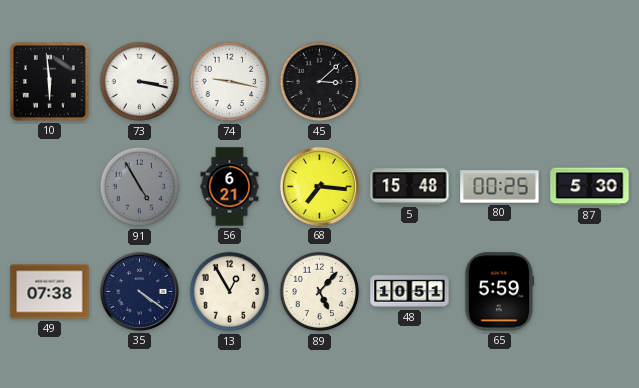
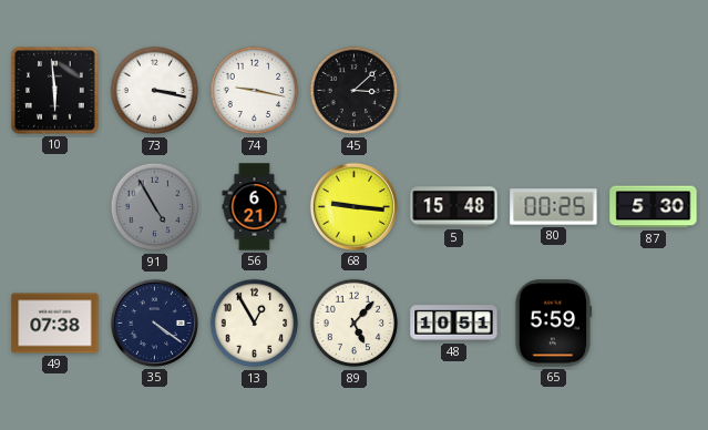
68: 7:16 -> 9:16
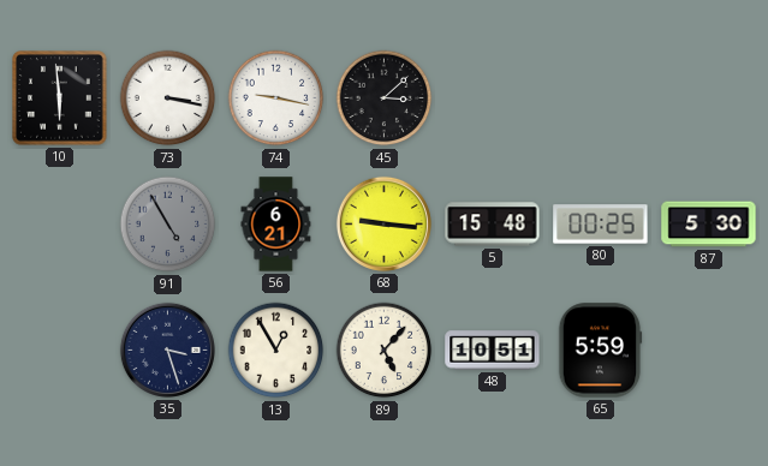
49: 07:38 -> none
35: 4:21 -> 3:27
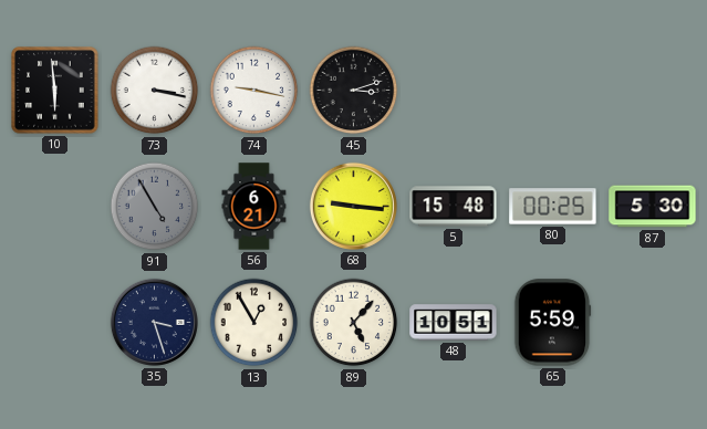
45: 3:08 -> 3:12
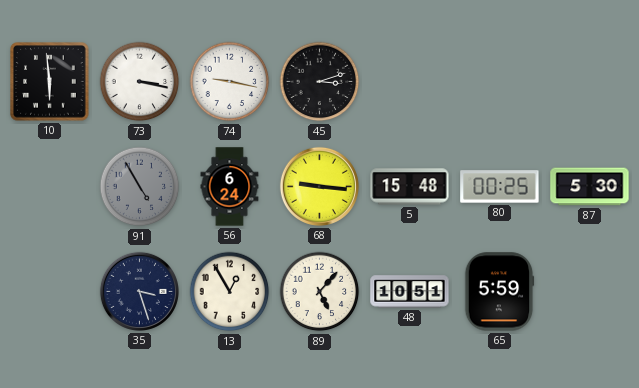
56: 6:21 -> 6:24
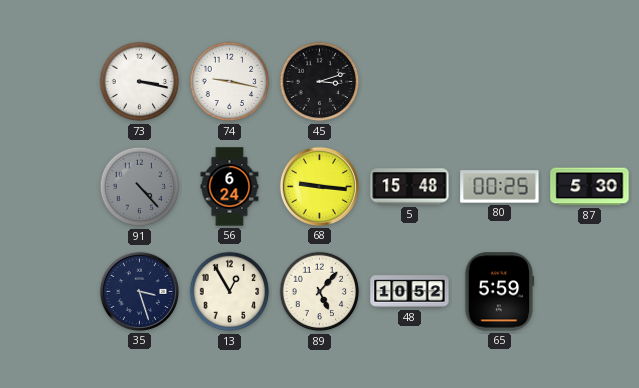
10: 5:59 -> none
91: 4:55 -> 4:23
48: 10:51 -> 10:52
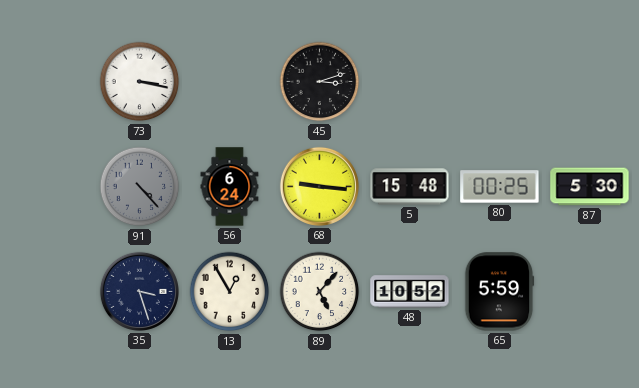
74: 9:17 -> none
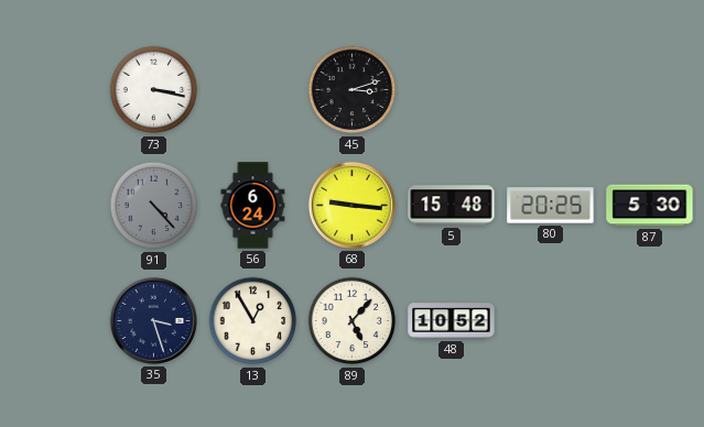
80: 00:25 -> 20:25
65: 5:59 -> none
